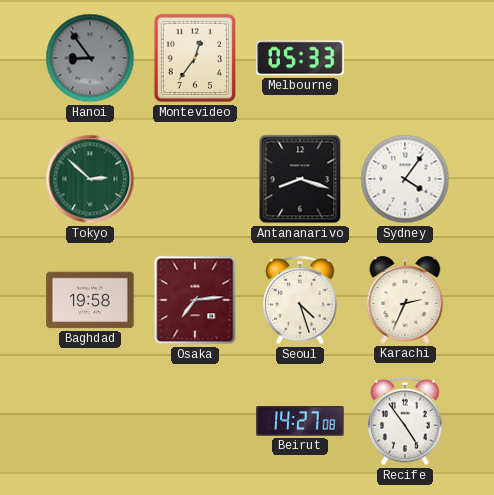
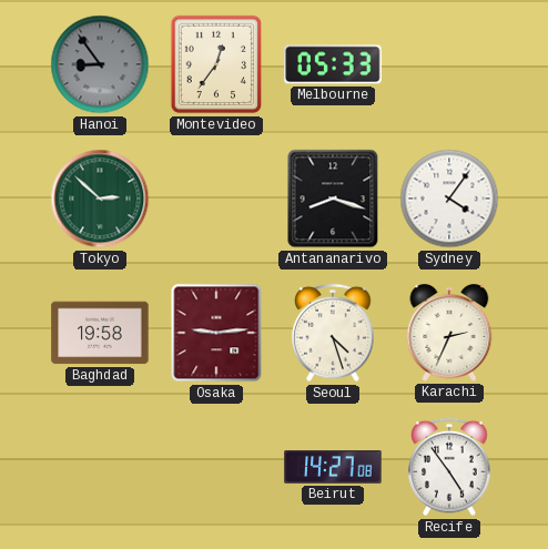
Osaka: 7:14 -> 9:14
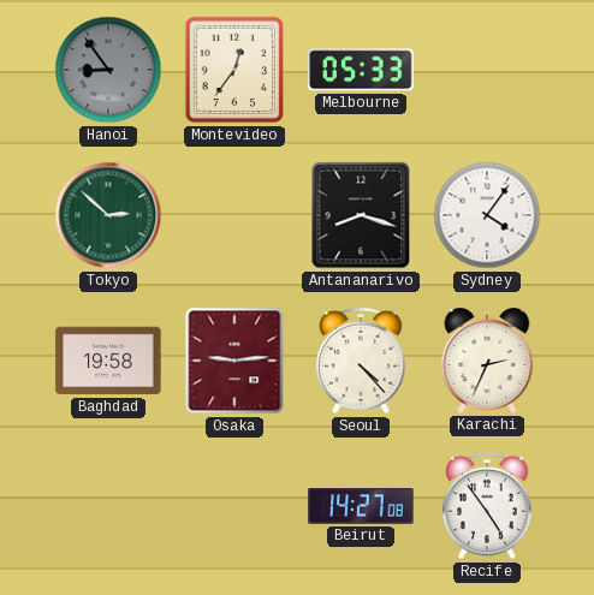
Seoul: 4:27 -> 4:23
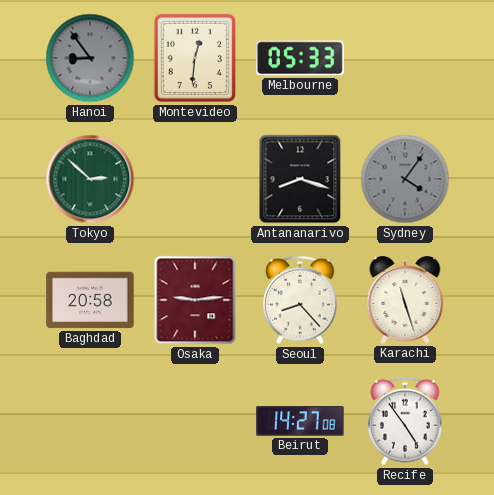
Montevideo: 12:36 -> 12:31
Sydney dial: white -> grey
Baghdad: 19:58 -> 20:58
Seoul: 4:23 -> 8:23
Karachi: 2:34 -> 11:27
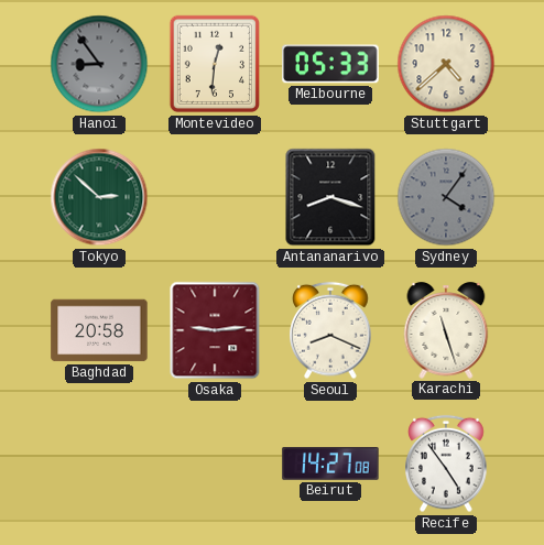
Stuttgart: none -> 4:38
Seoul: 8:23 -> 8:19
